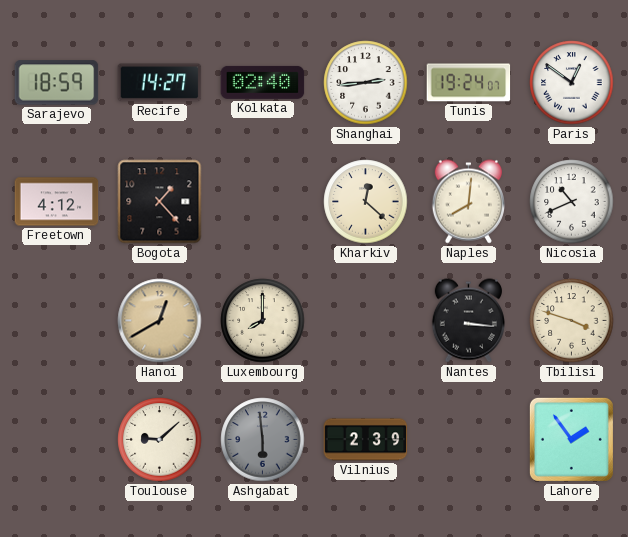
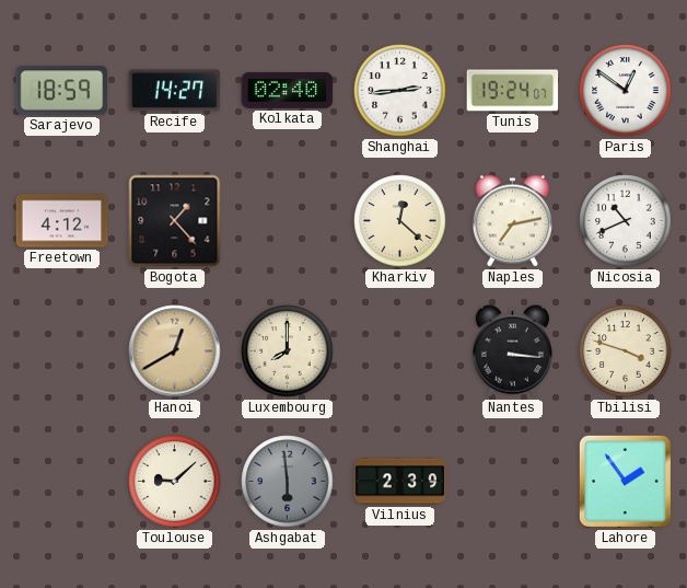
Naples: 8:01 -> 7:13
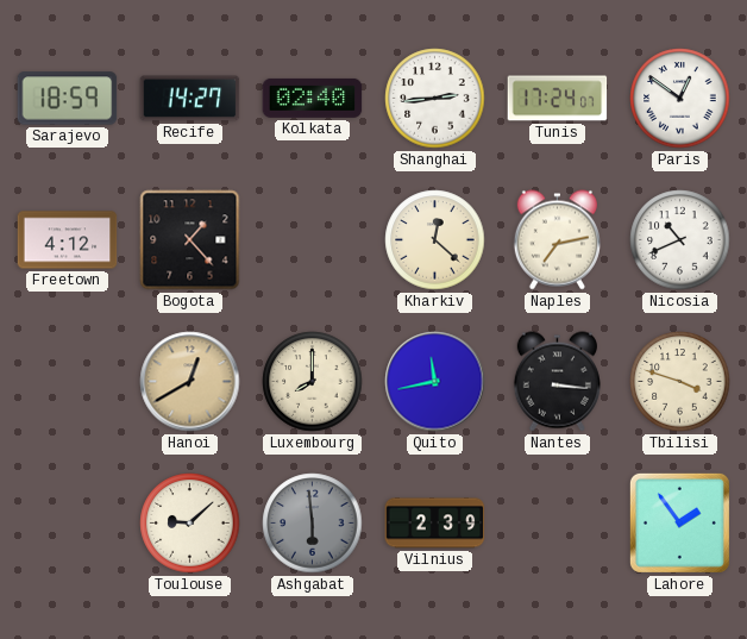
Tunis: 19:24 -> 17:24
Quito: none -> 11:43
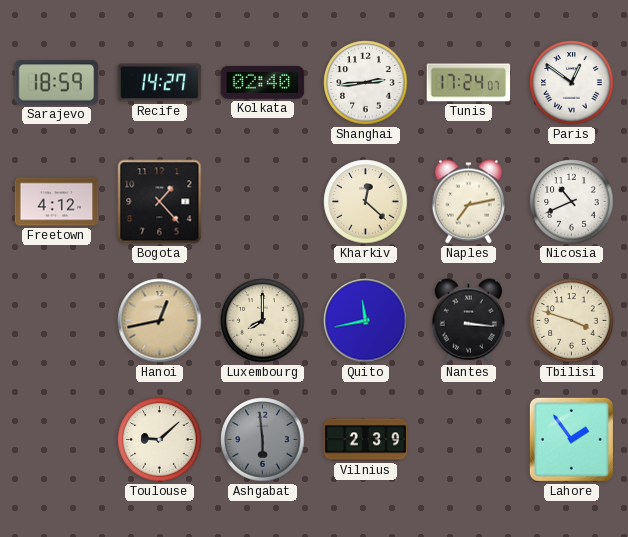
Hanoi: 12:40 -> 12:43
